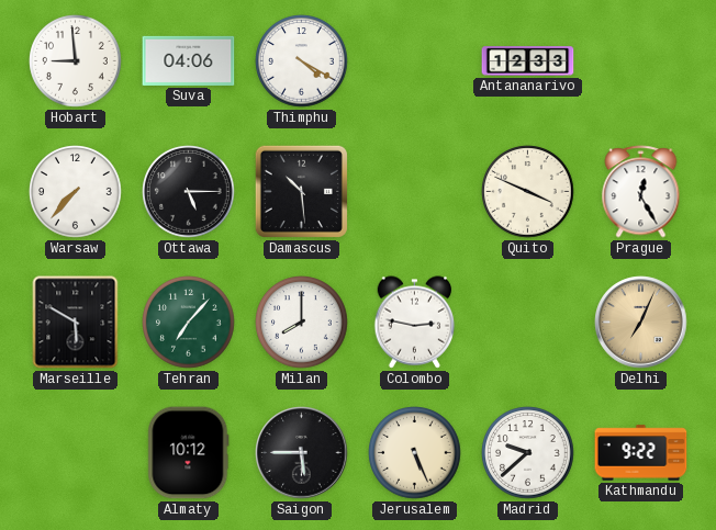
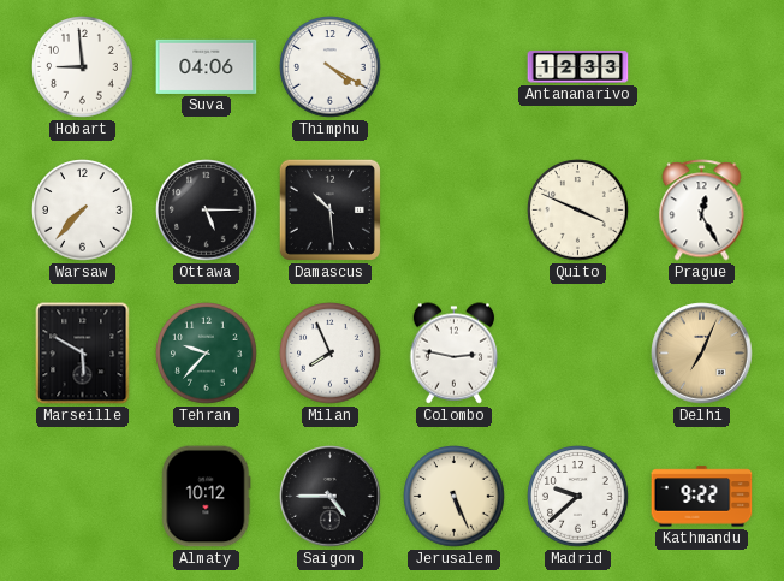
Tehran: 7:07 -> 9:37
Milan: 8:00 -> 7:56
Saigon: 5:45 -> 4:45
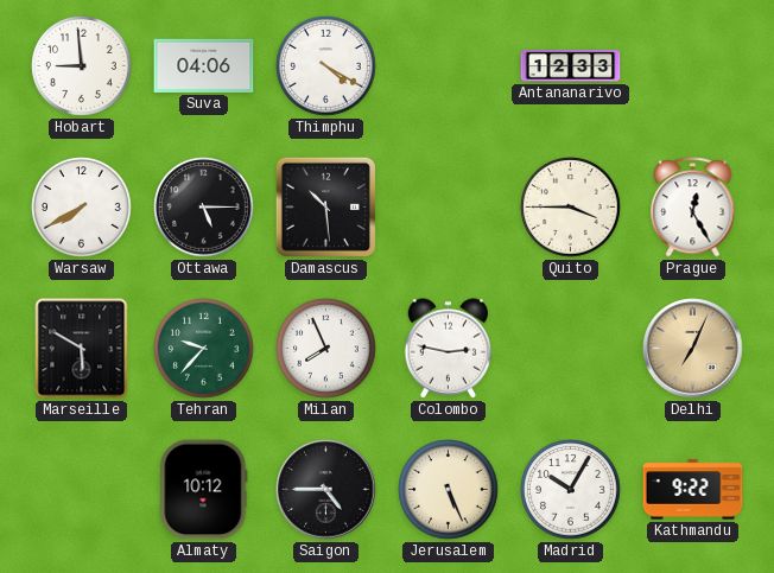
Warsaw: 7:37 -> 7:40
Quito: 3:49 -> 3:45
Madrid: 9:38 -> 10:05
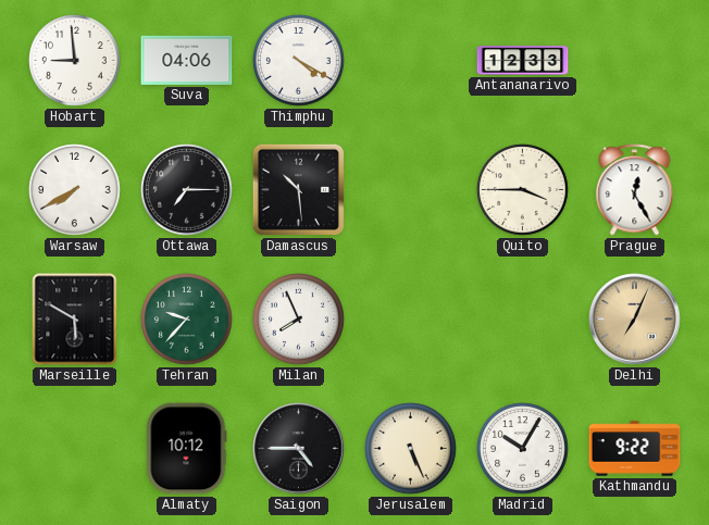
Ottawa: 5:15 -> 7:15
Colombo: 2:47 -> none
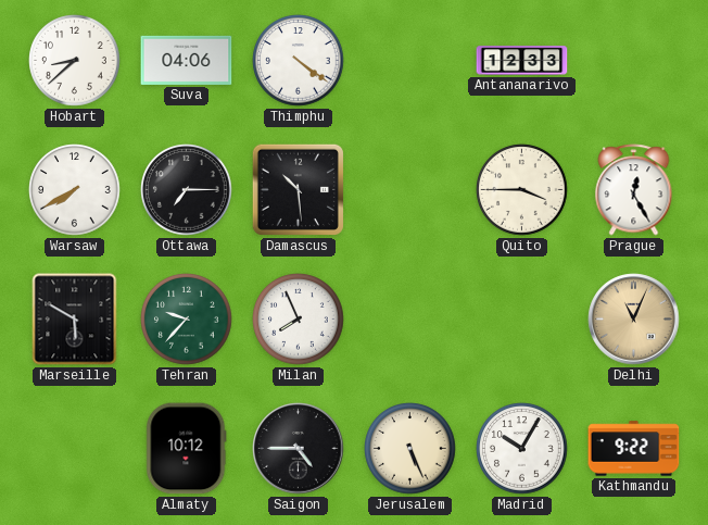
Hobart: 8:59 -> 8:38
Thimphu: 4:20 -> 4:21
Delhi: 7:04 -> 11:04
